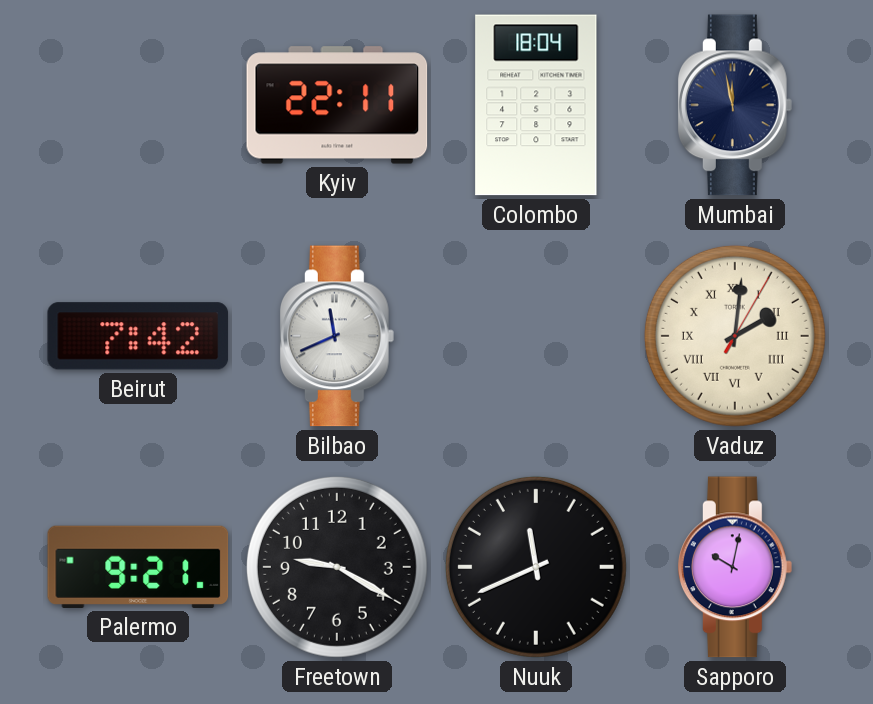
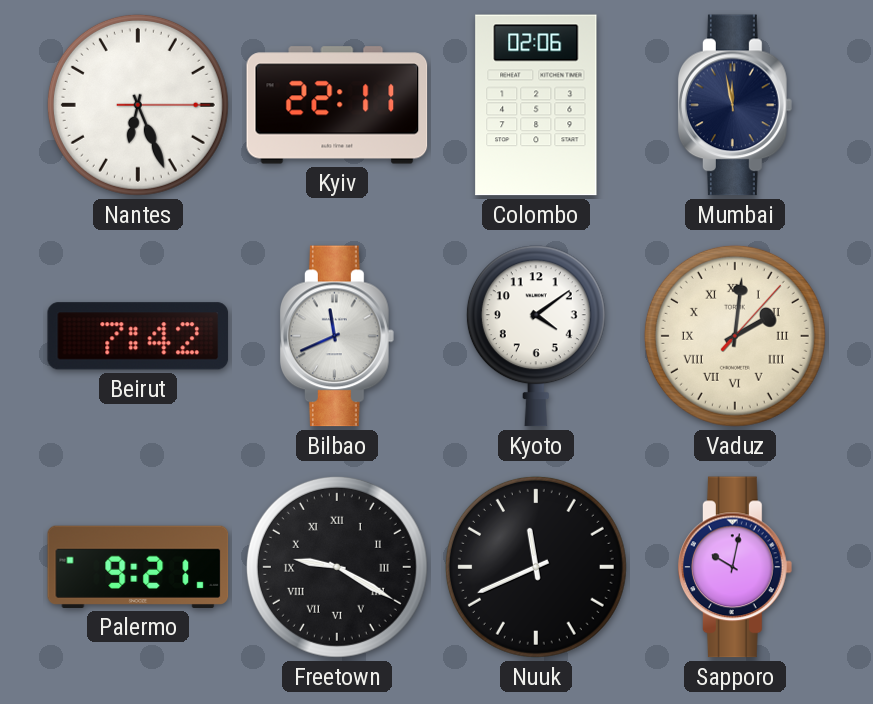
Nantes: none -> 6:26
Colombo: 18:04 -> 02:06
Kyoto: none -> 4:09
Vaduz: 2:01:05 -> 2:01:07
Freetown numerals: Arabic -> Roman
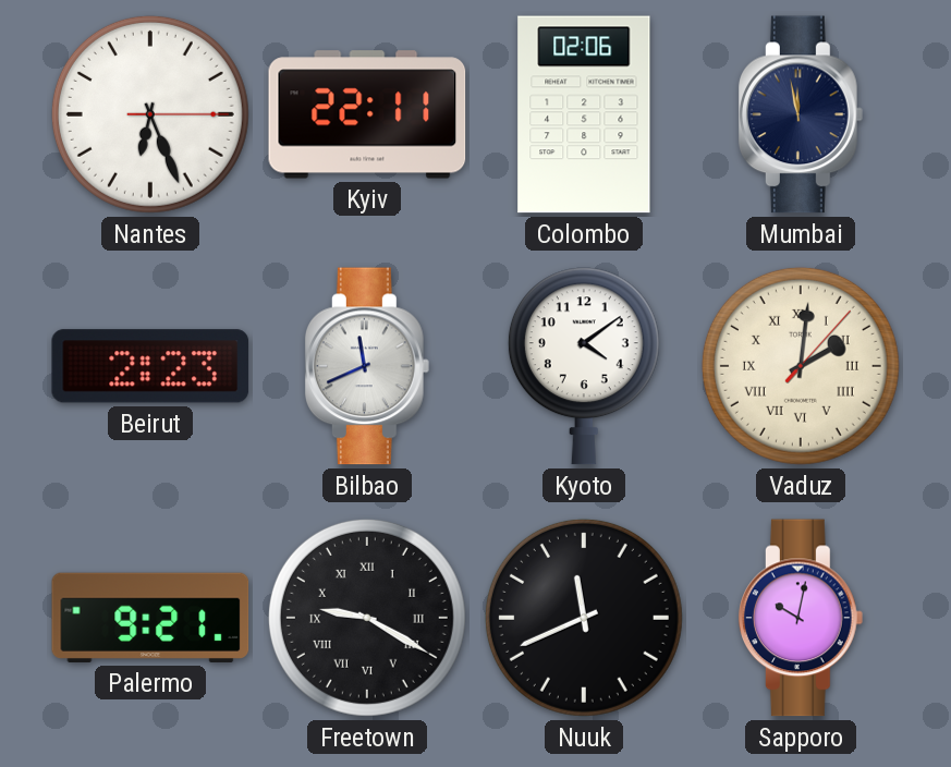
Beirut: 7:42 -> 2:23
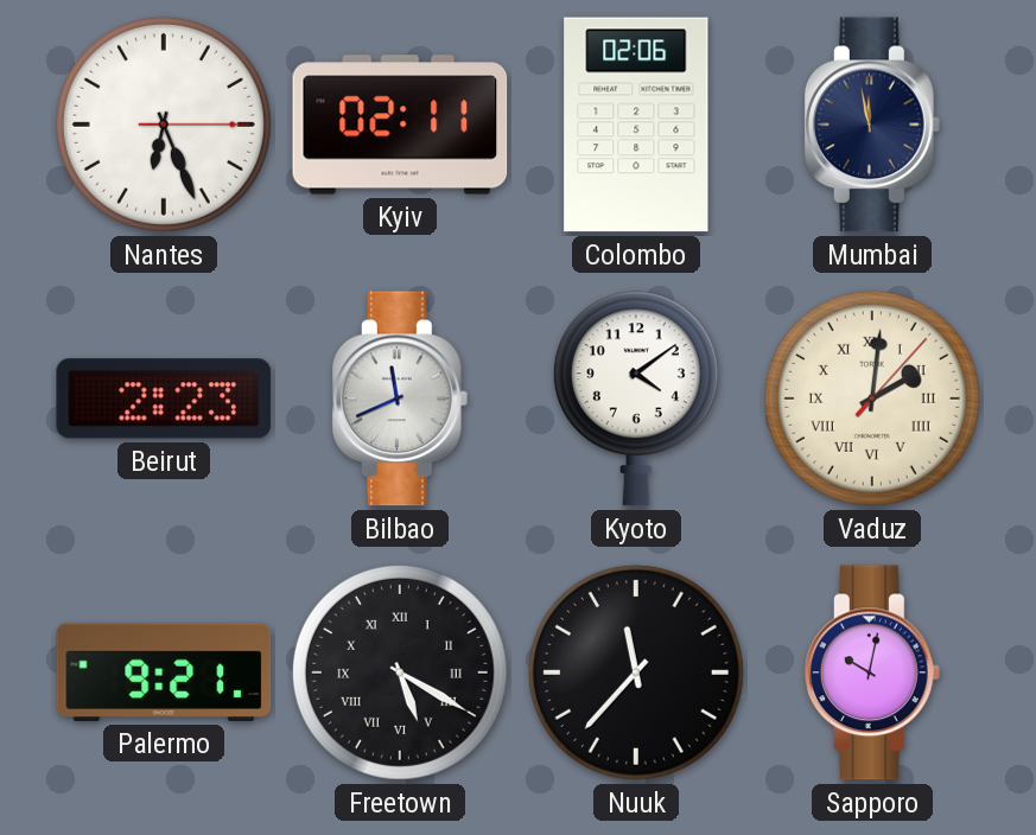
Kyiv: 22:11 -> 02:11
Freetown: 9:20 -> 5:20
Nuuk: 11:41 -> 11:37
